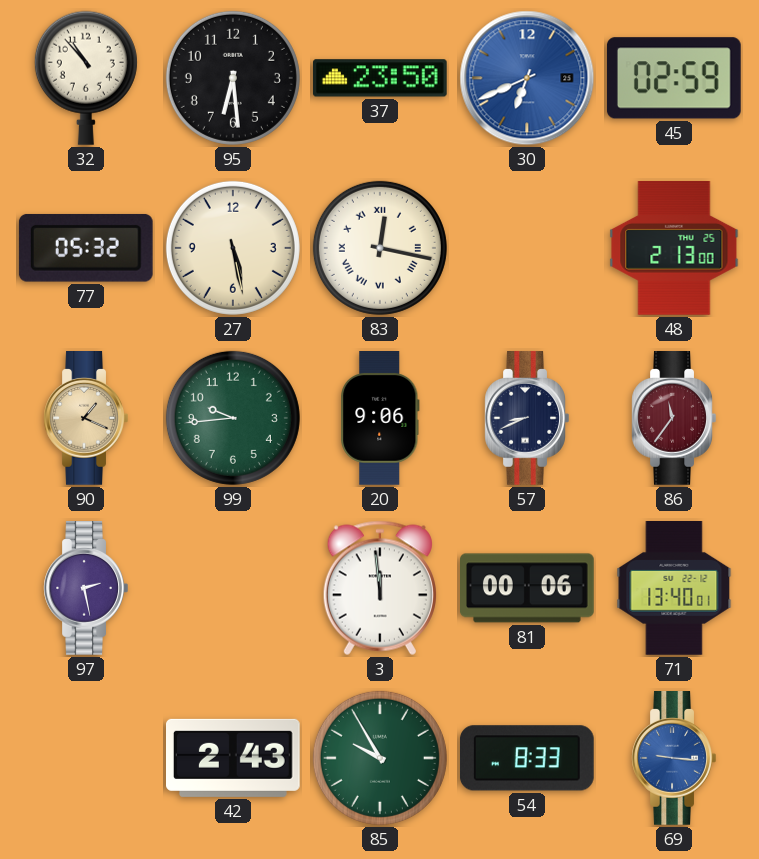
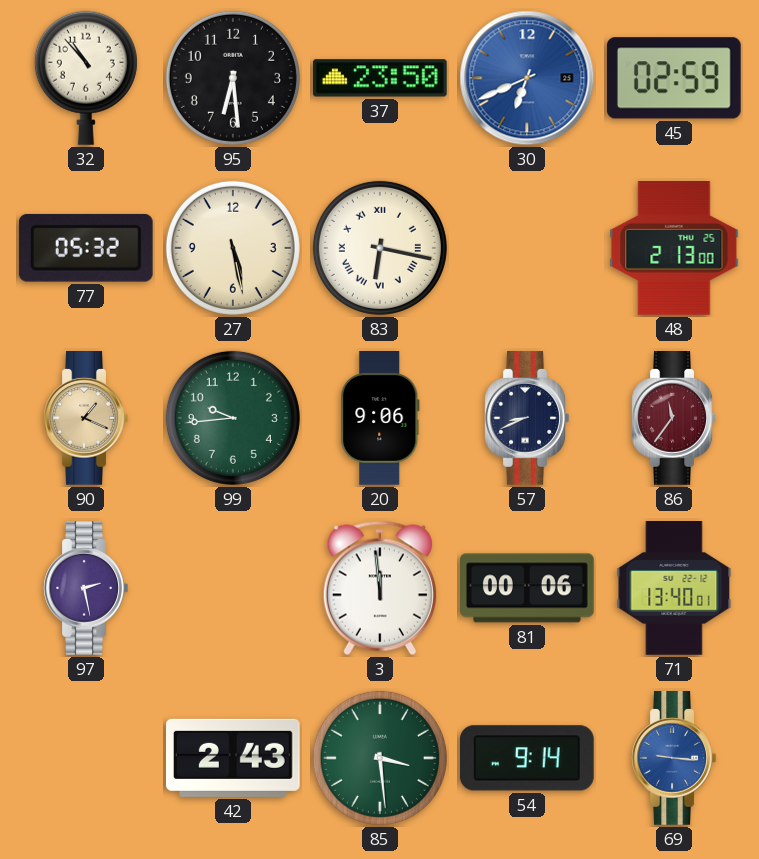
83: 12:17 -> 6:17
85: 9:55 -> 3:29
54: 8:33 -> 9:14
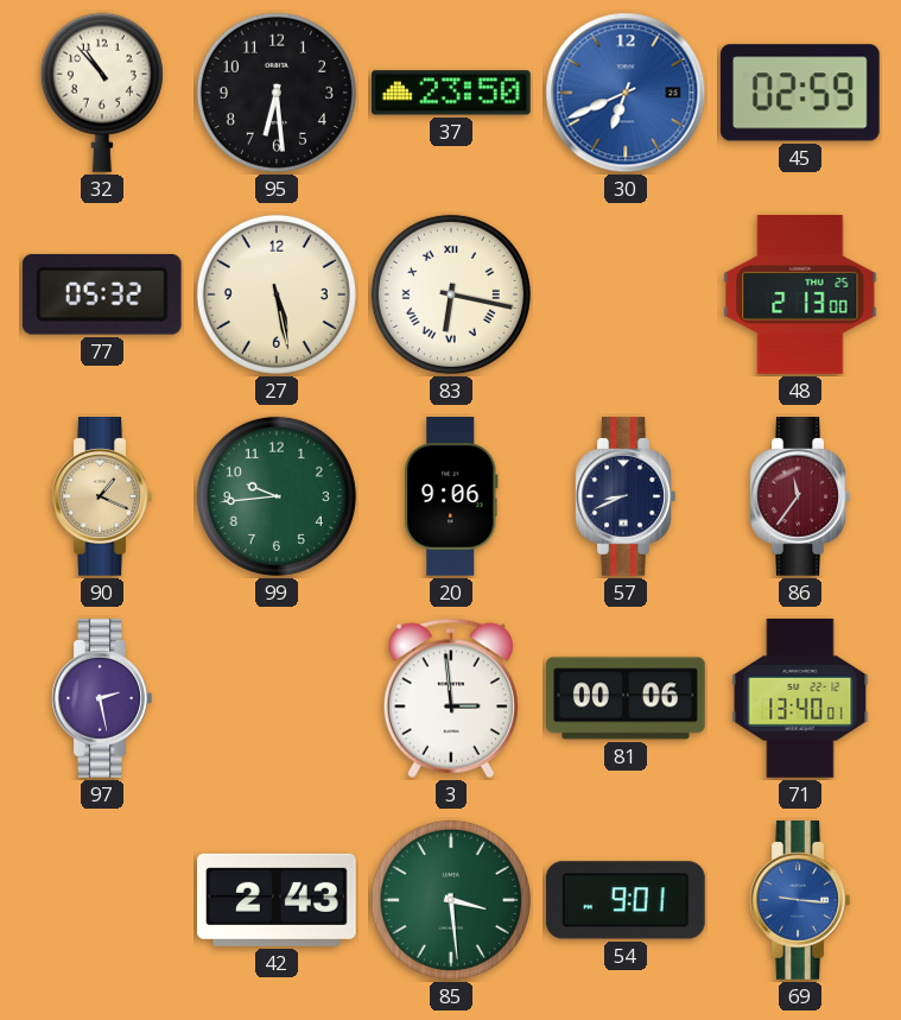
3: 11:59 -> 2:59
54: 9:14 -> 9:01
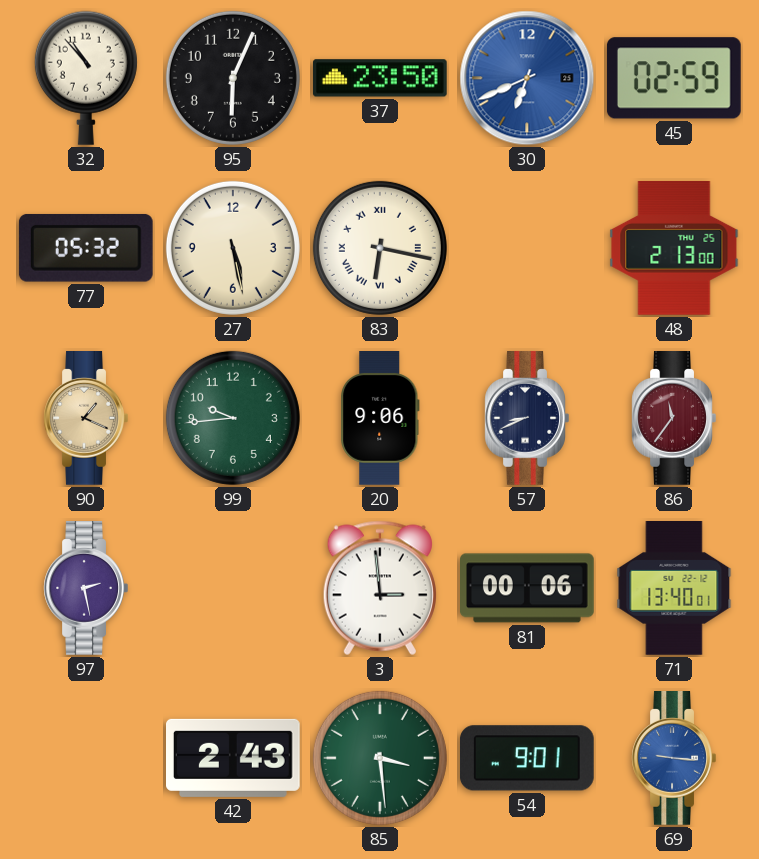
95: 6:29 -> 6:04
